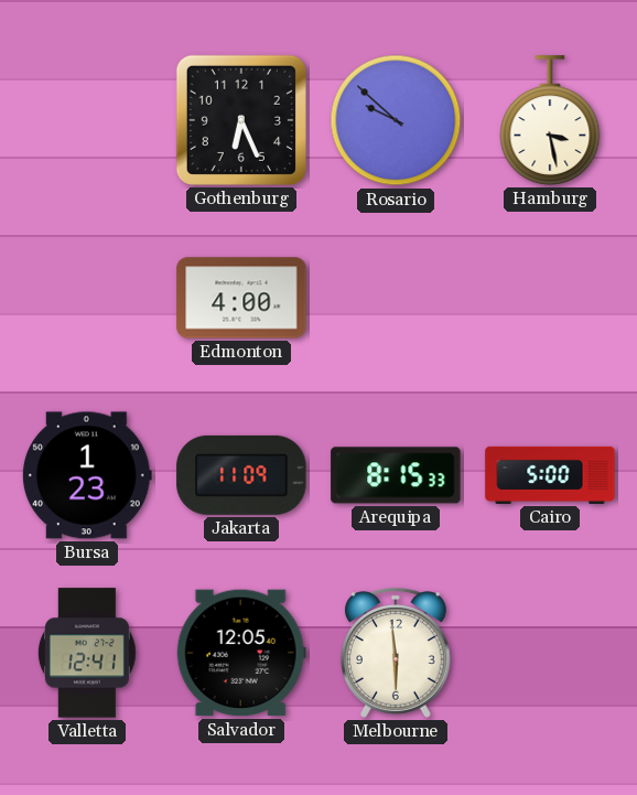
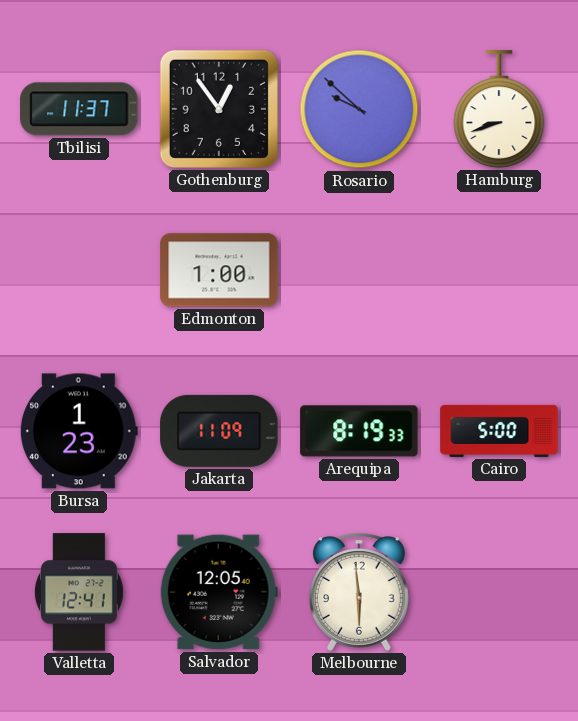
Tbilisi: none -> 11:37
Gothenburg: 6:26 -> 12:54
Hamburg: 3:28 -> 8:42
Edmonton: 4:00 -> 1:00
Arequipa: 8:15 -> 8:19
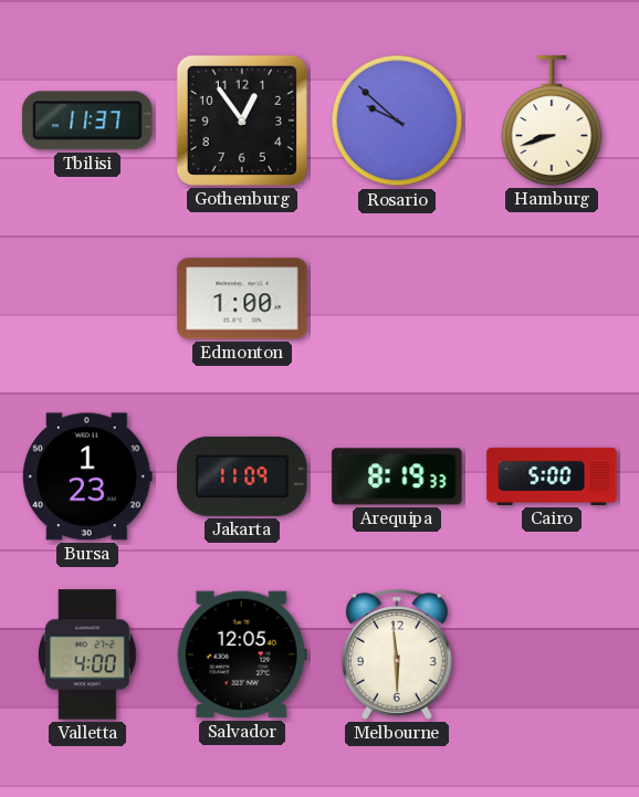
Valletta: 12:41 -> 4:00
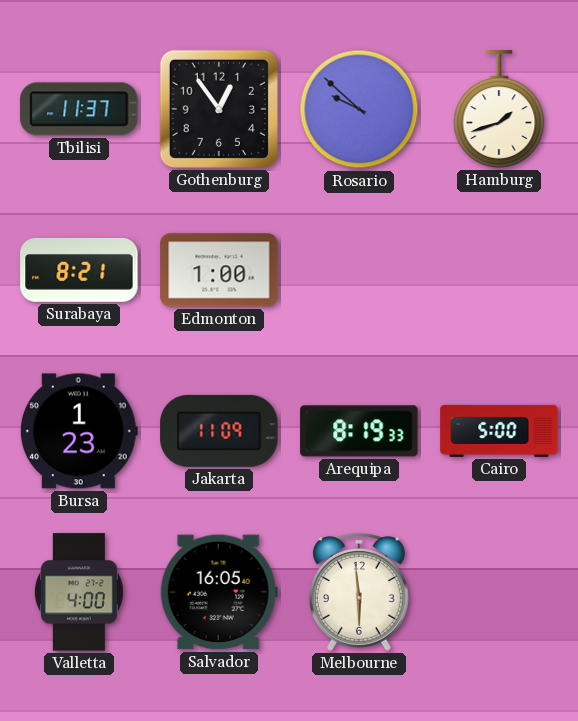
Hamburg: 8:42 -> 1:42
Surabaya: none -> 8:21
Salvador: 12:05 -> 16:05
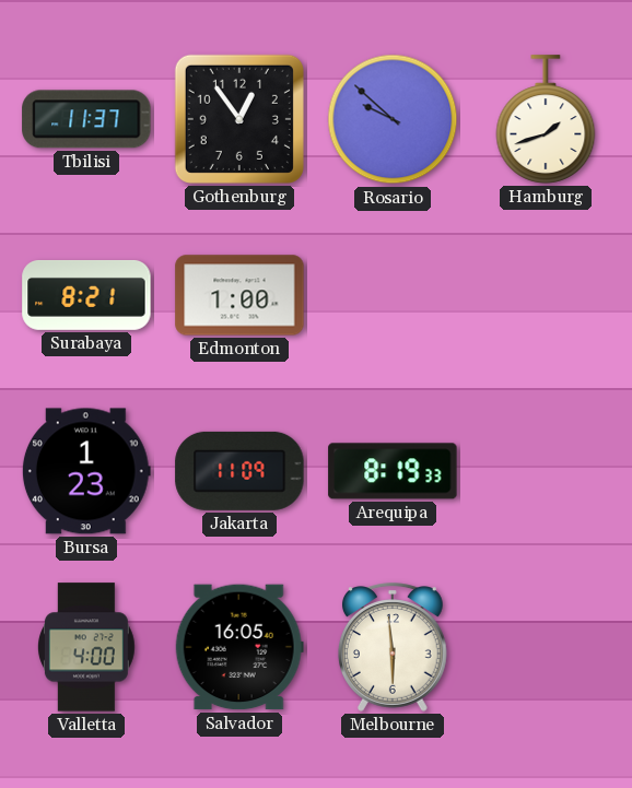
Cairo: 5:00 -> none
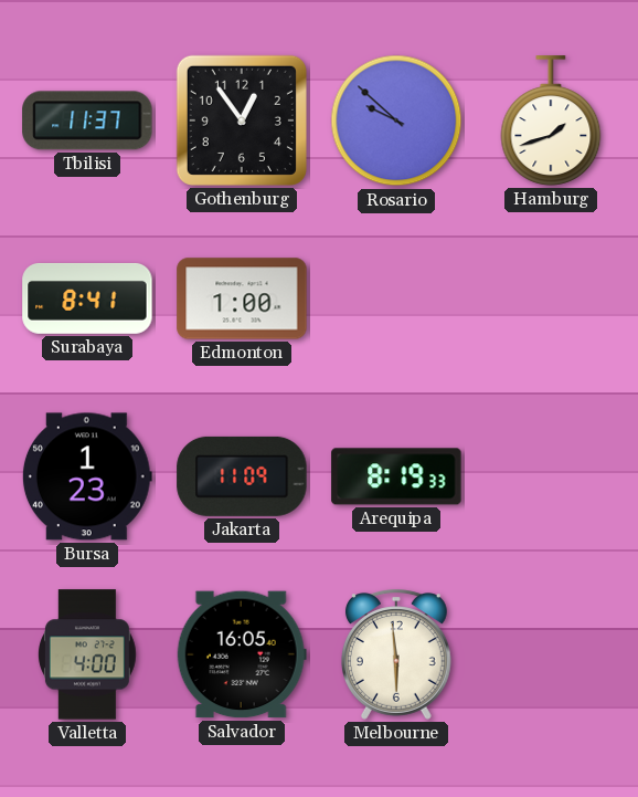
Surabaya: 8:21 -> 8:41
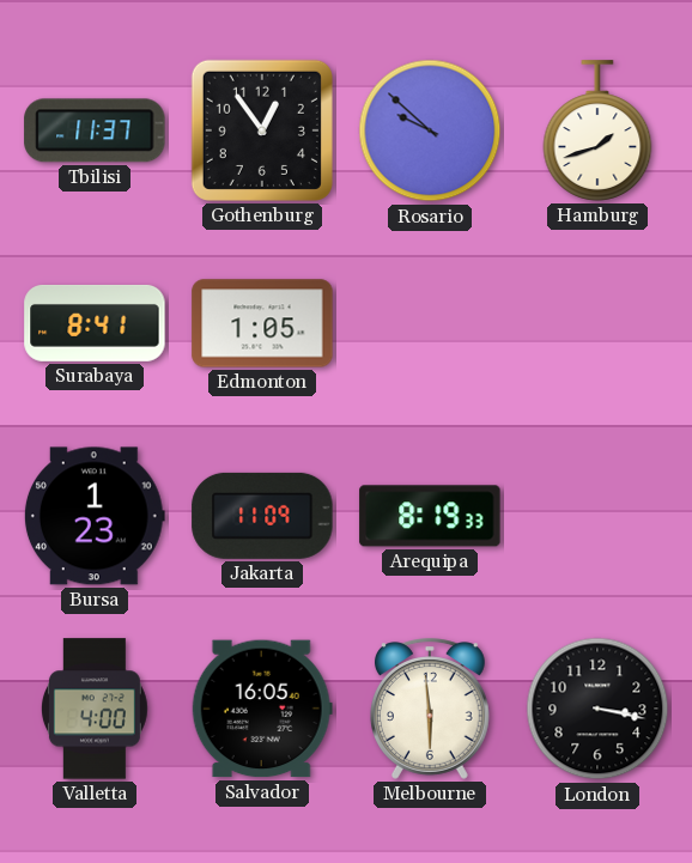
Edmonton: 1:00 -> 1:05
London: none -> 3:17
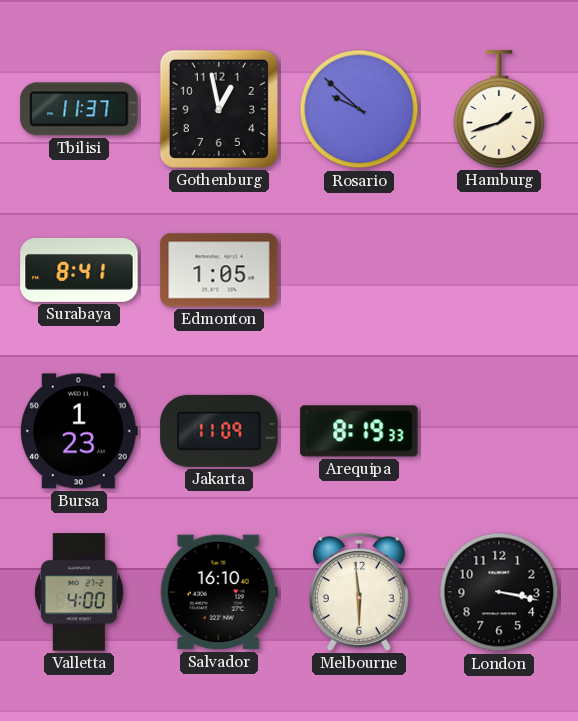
Gothenburg: 12:54 -> 12:58
Salvador: 16:05 -> 16:10
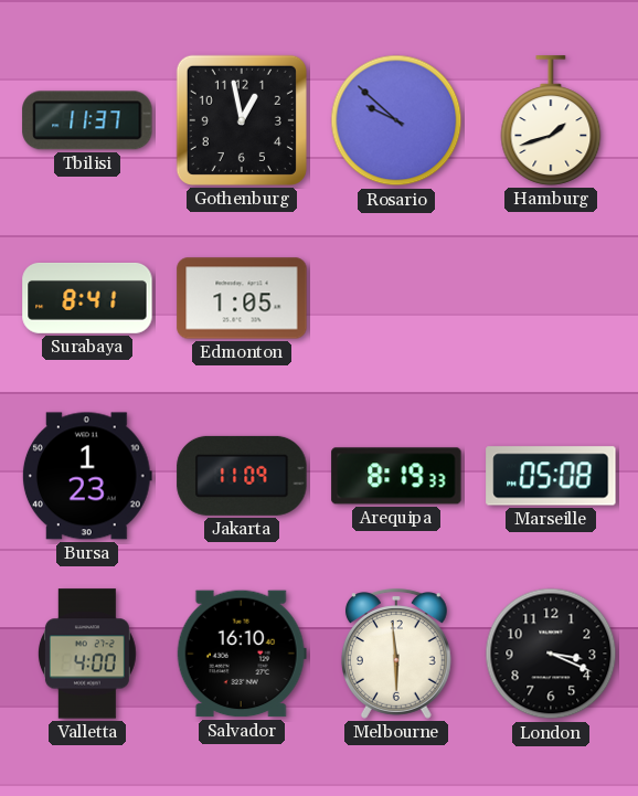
Marseille: none -> 05:08
London: 3:17 -> 3:19
